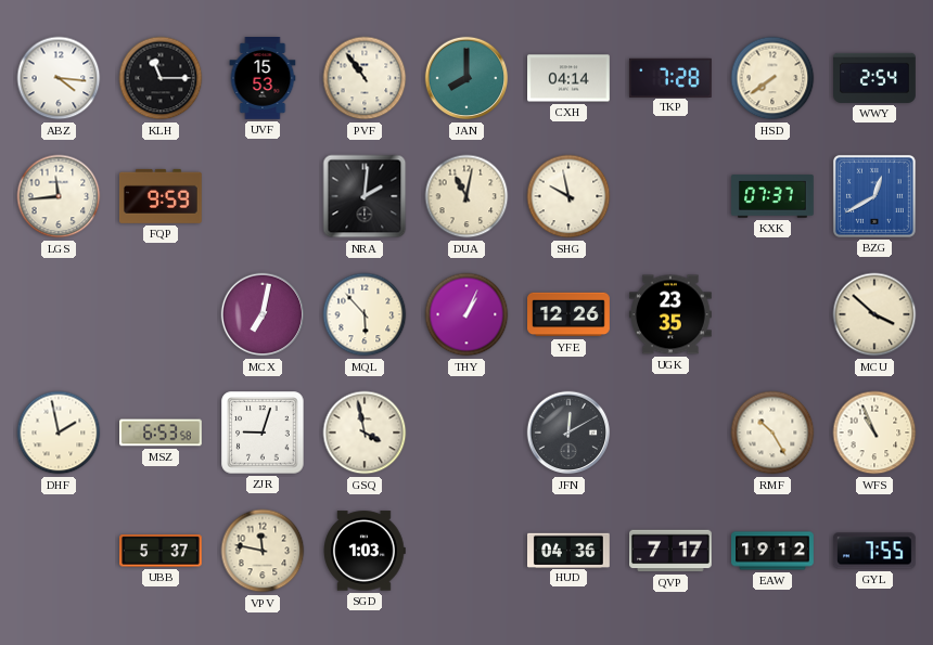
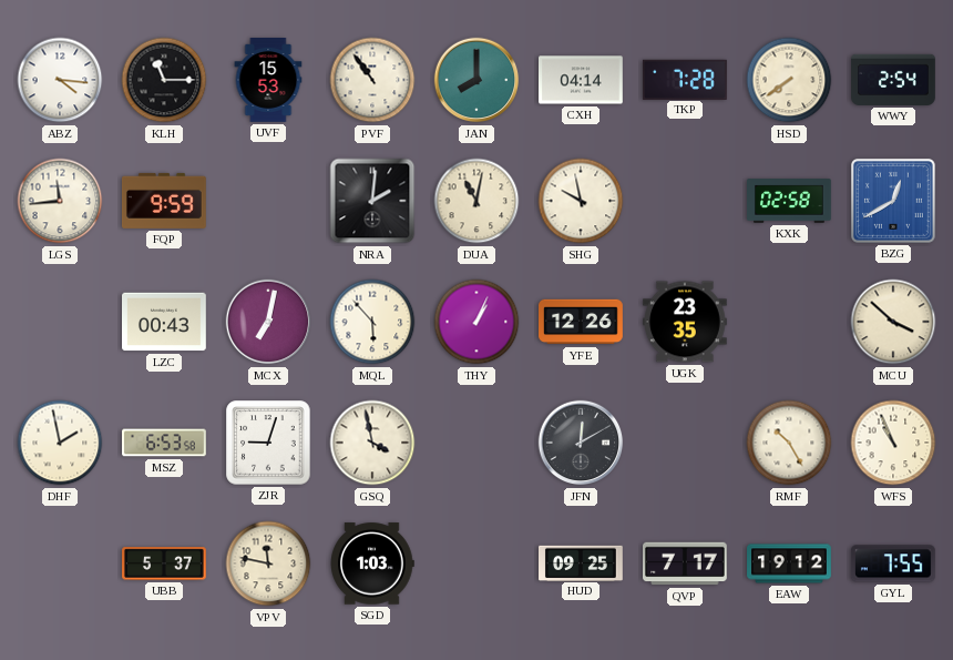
KXK: 07:37 -> 02:58
LZC: none -> 00:43
HUD: 04:36 -> 09:25
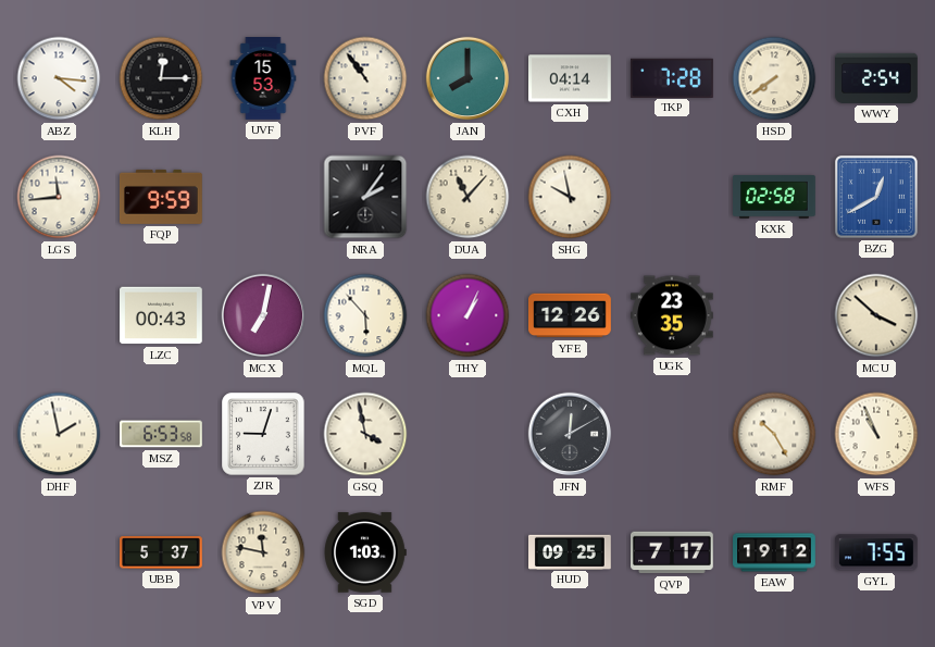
KLH: 11:15 -> 12:15
NRA: 2:01 -> 2:06
DUA: 11:02 -> 11:07
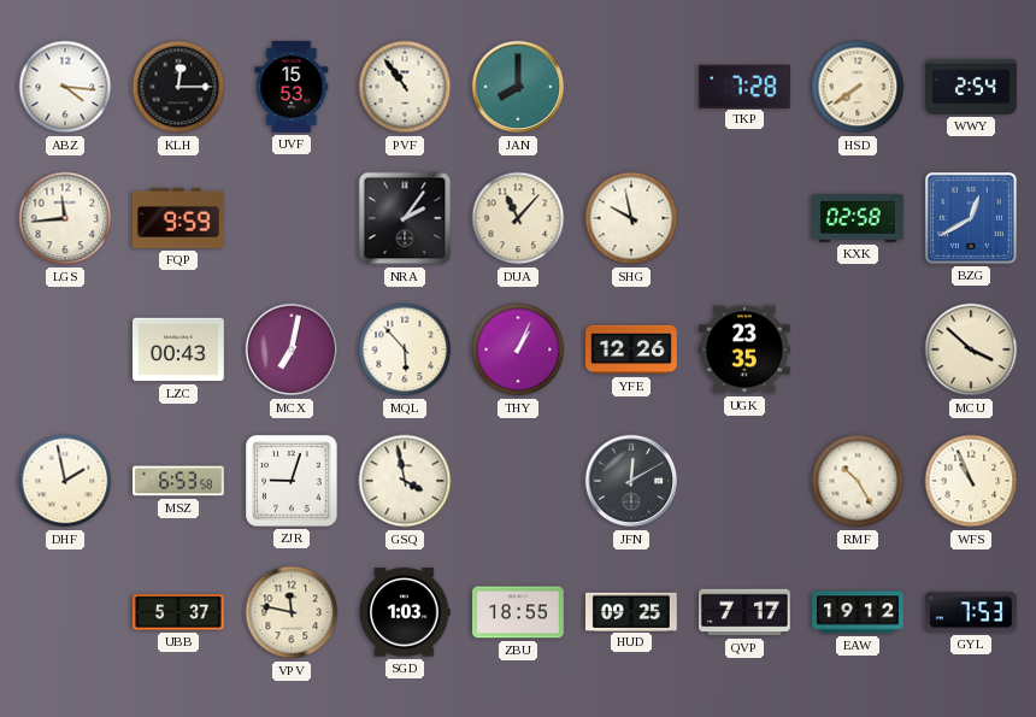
CXH: 04:14 -> none
ZBU: none -> 18:55
GYL: 7:55 -> 7:53
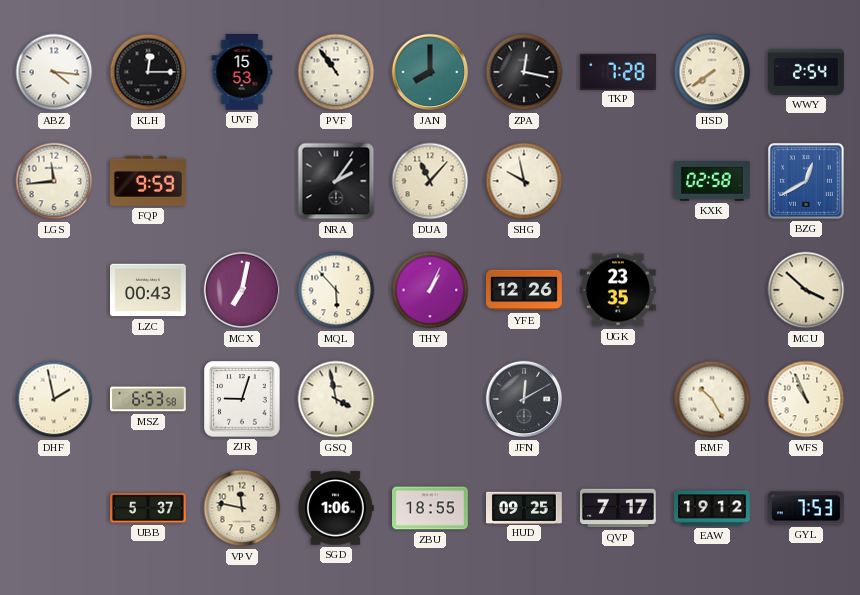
ZPA: none -> 12:17
SGD: 1:03 -> 1:06
